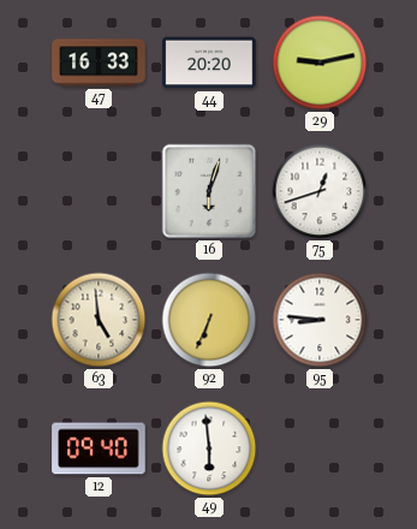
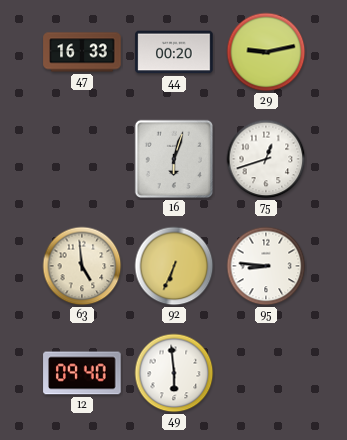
44: 20:20 -> 00:20
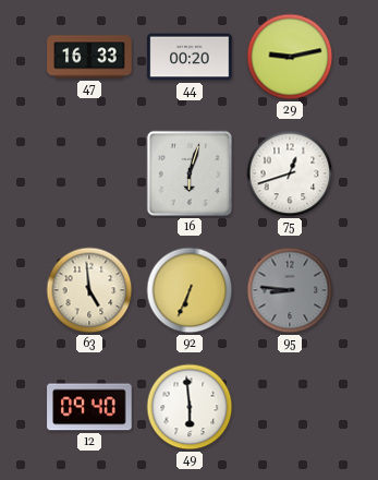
95 dial: white -> grey
